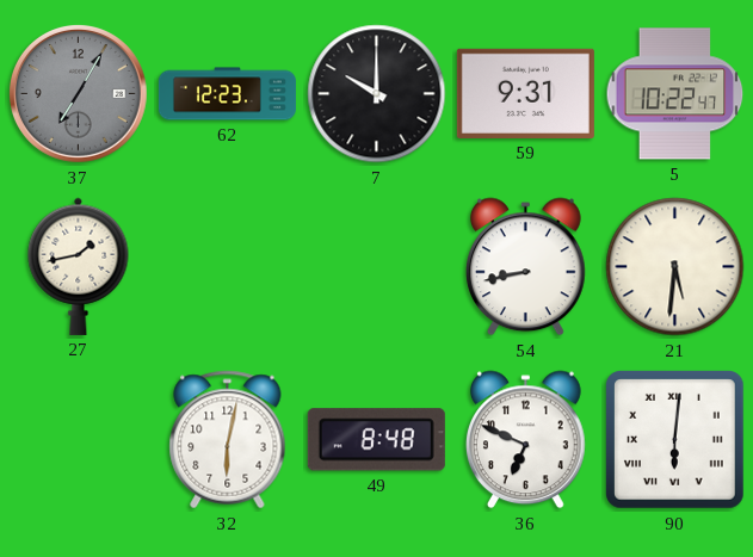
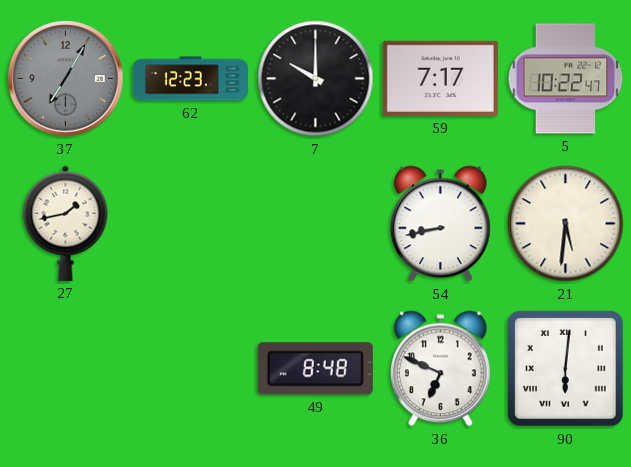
59: 9:31 -> 7:17
32: 6:02 -> none
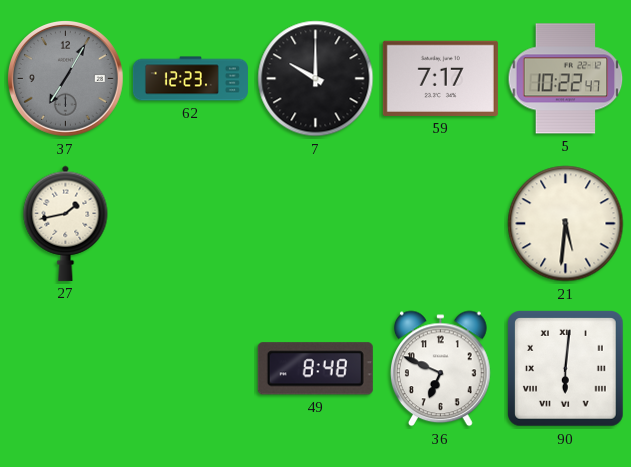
54: 8:43 -> none
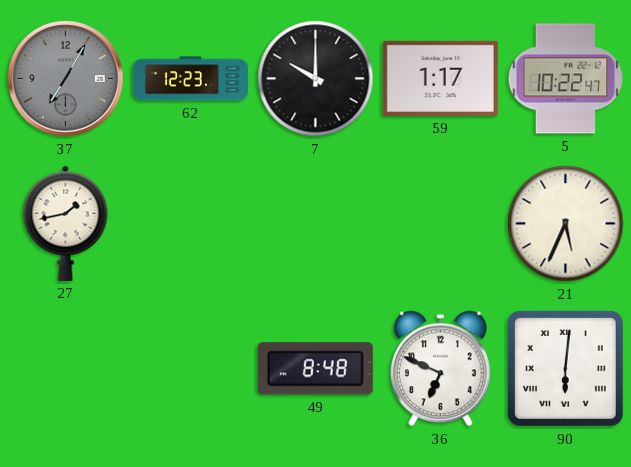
59: 7:17 -> 1:17
21: 5:31 -> 5:34
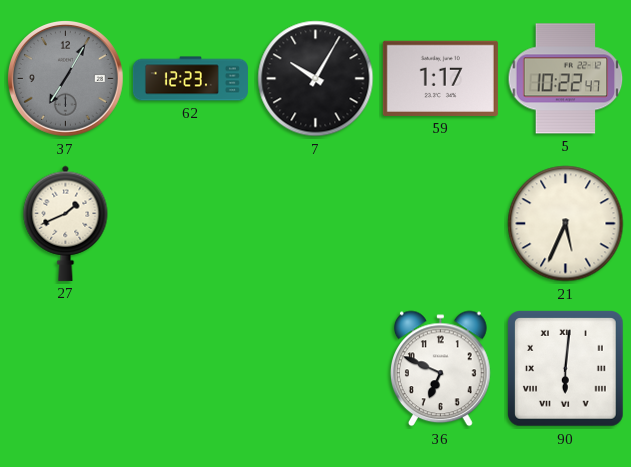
7: 10:00 -> 10:05
27: 1:43 -> 1:41
49: 8:48 -> none
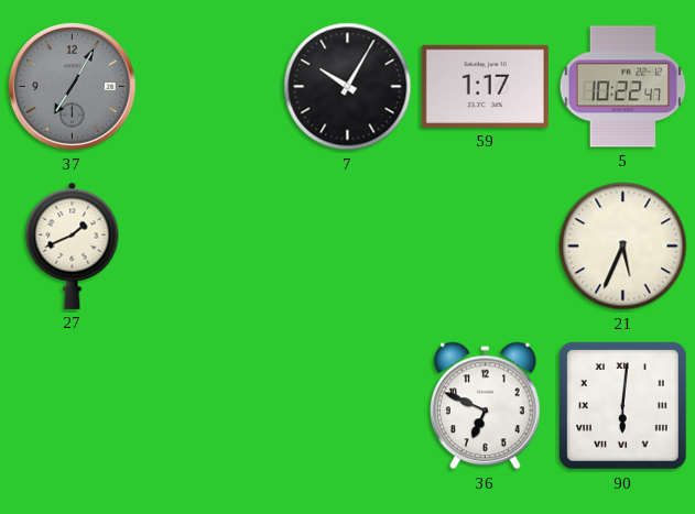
62: 12:23 -> none
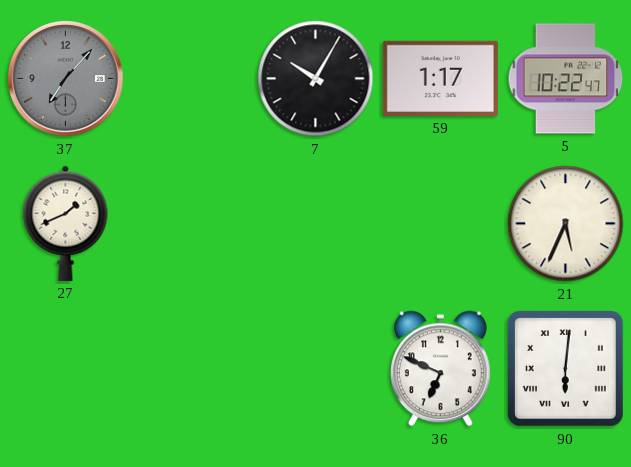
37: 7:05 -> 7:07
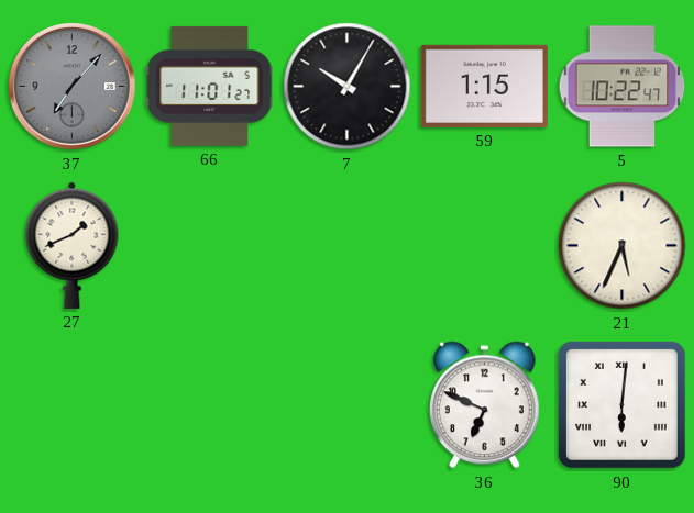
66: none -> 11:01
59: 1:17 -> 1:15
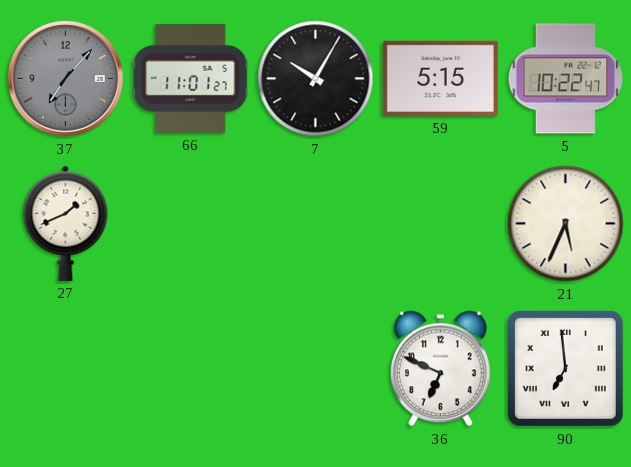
59: 1:15 -> 5:15
90: 6:01 -> 6:59
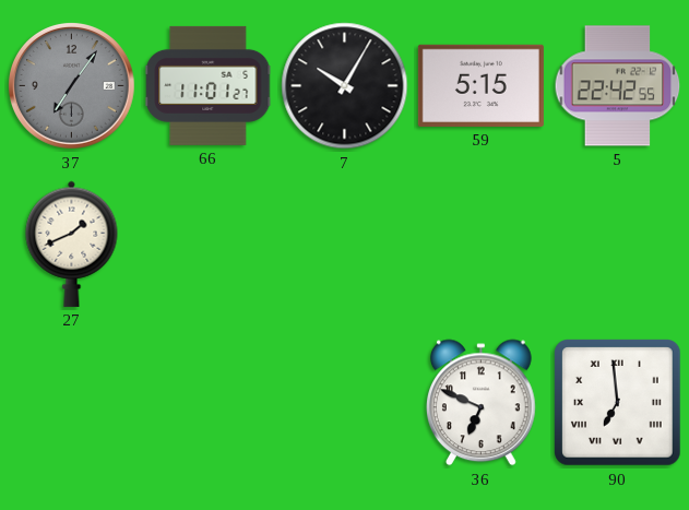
37: 7:07 -> 7:06
5: 10:22 -> 22:42
21: 5:34 -> none
